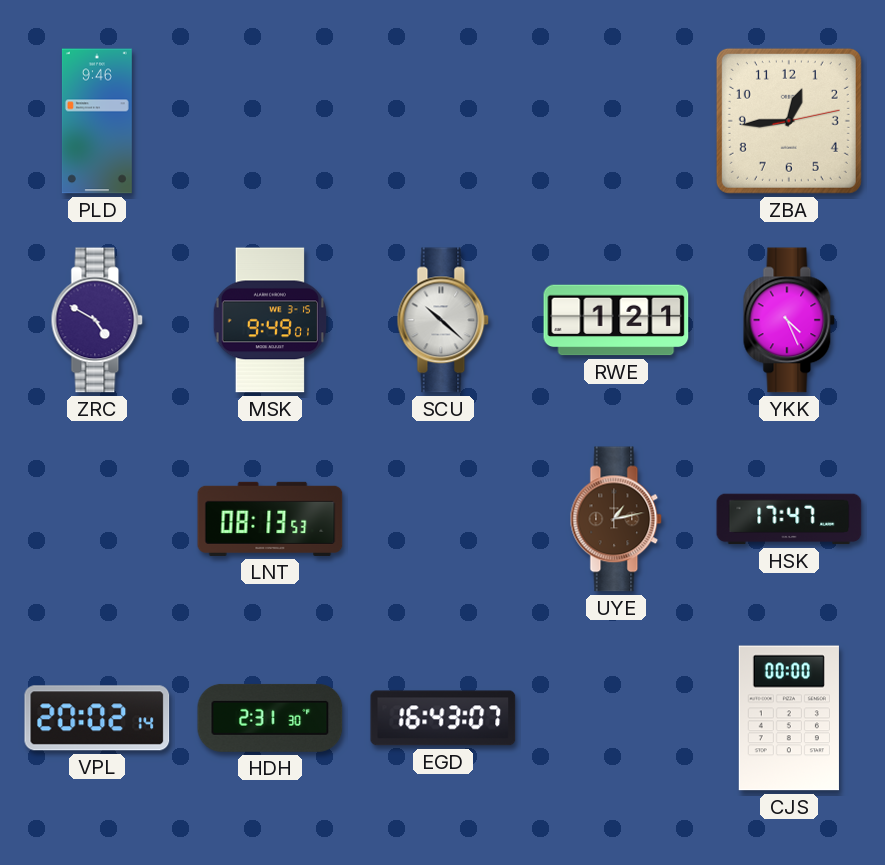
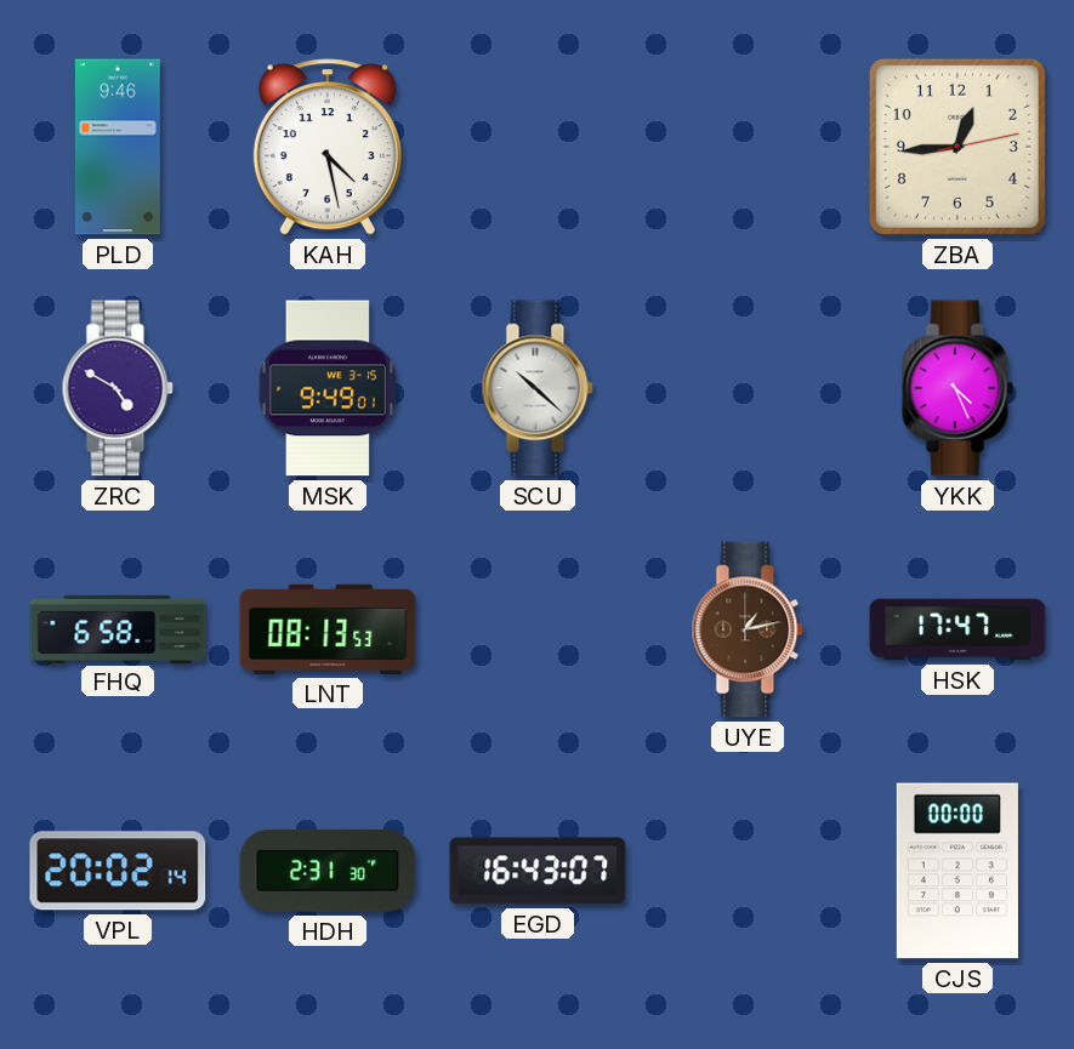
KAH: none -> 4:28
RWE: 1:21 -> none
FHQ: none -> 6:58
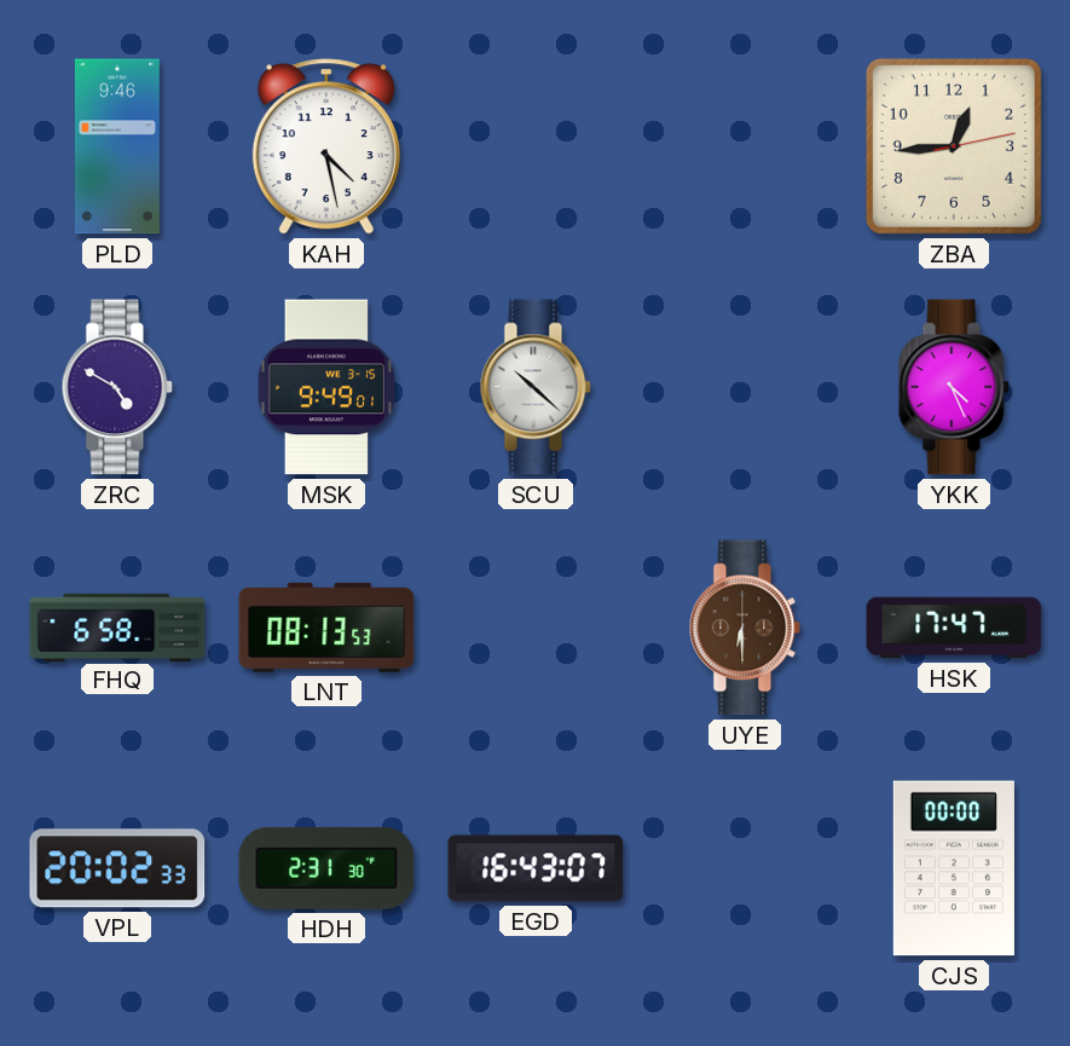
UYE: 1:13 -> 6:30
VPL: 20:02:14 -> 20:02:33
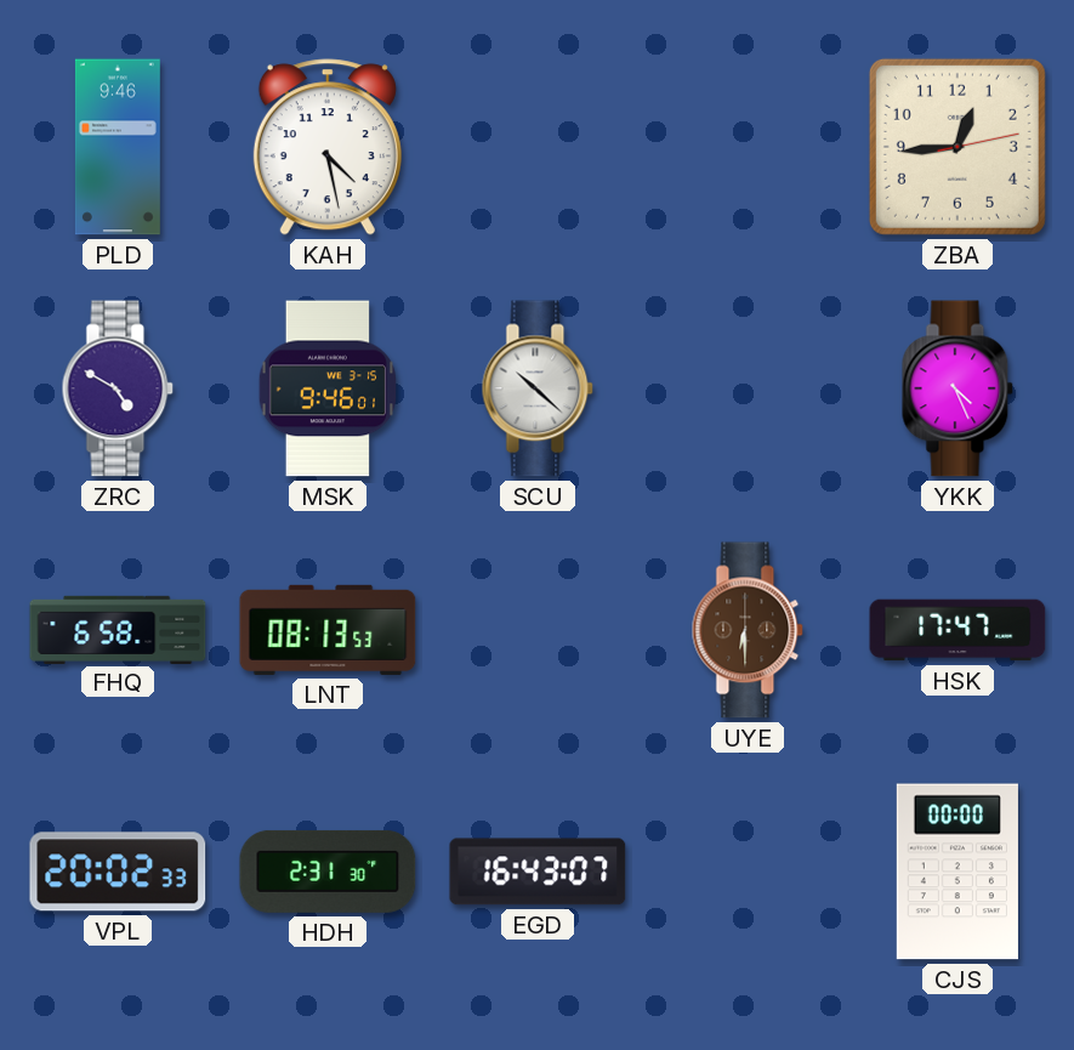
MSK: 9:49 -> 9:46
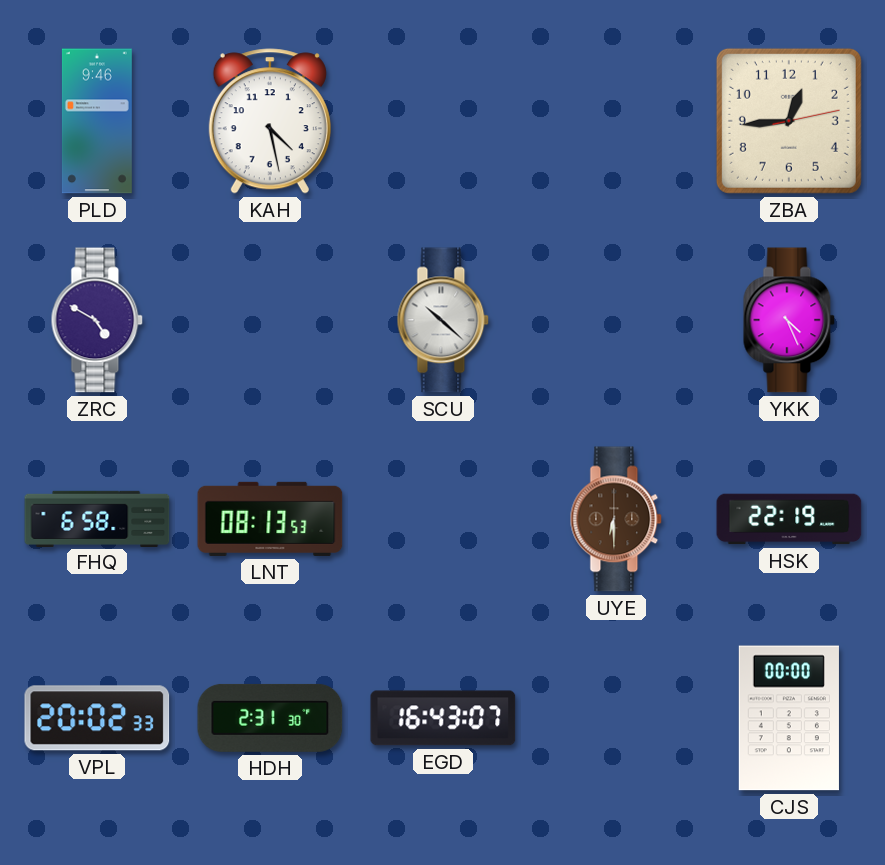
MSK: 9:46 -> none
HSK: 17:47 -> 22:19
